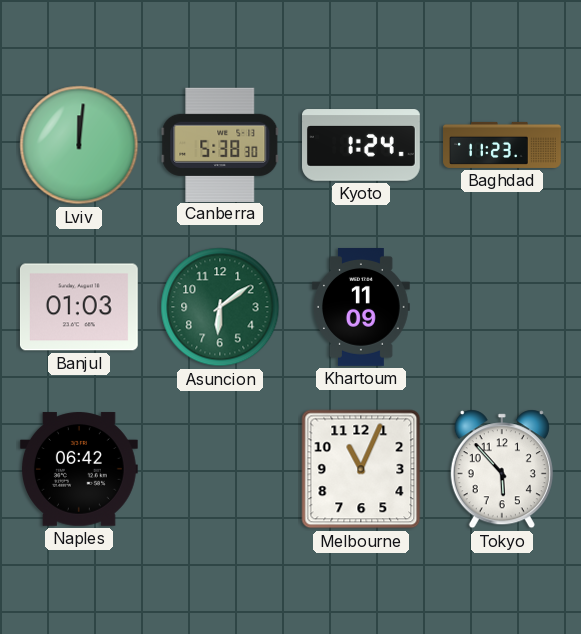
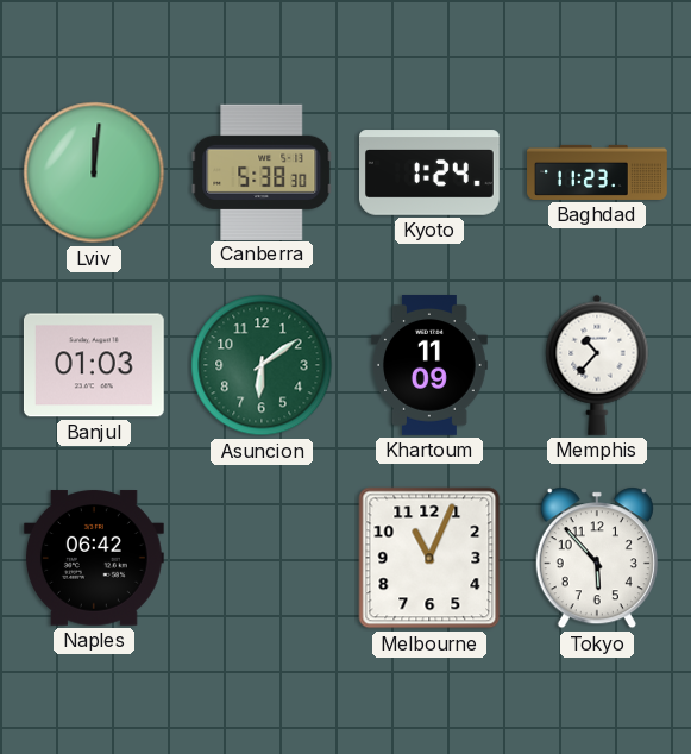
Memphis: none -> 10:37
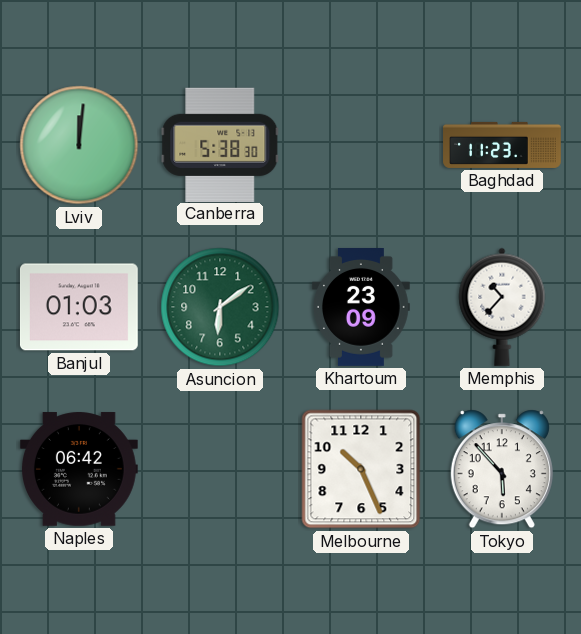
Kyoto: 1:24 -> none
Khartoum: 11:09 -> 23:09
Melbourne: 11:04 -> 10:26
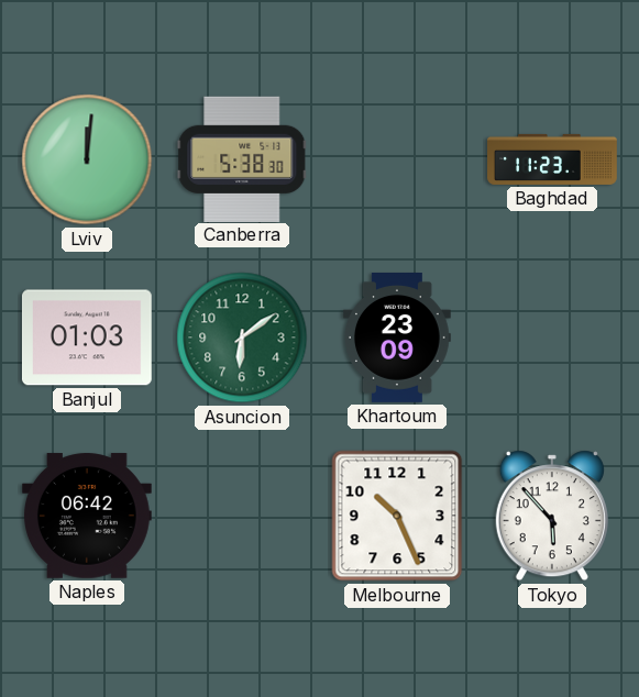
Memphis: 10:37 -> none
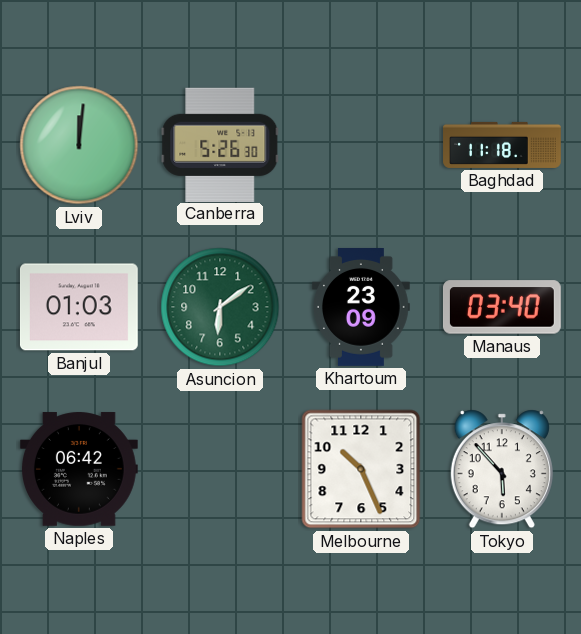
Canberra: 5:38 -> 5:26
Baghdad: 11:23 -> 11:18
Manaus: none -> 03:40
